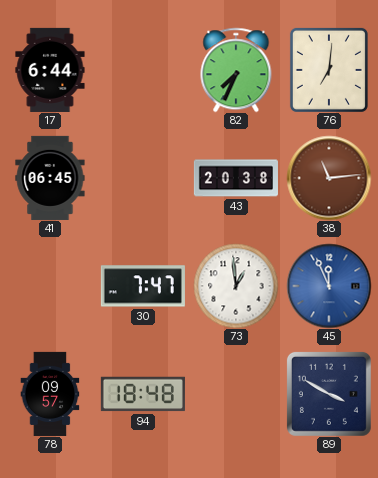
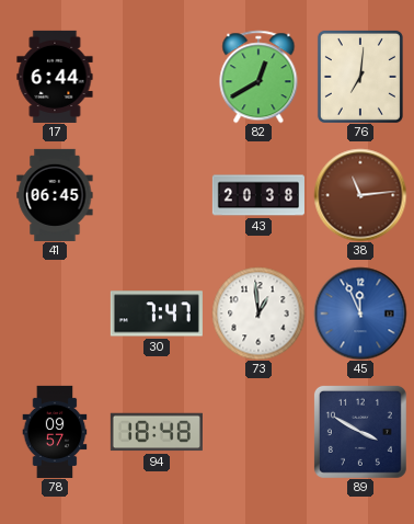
82: 7:34 -> 12:40
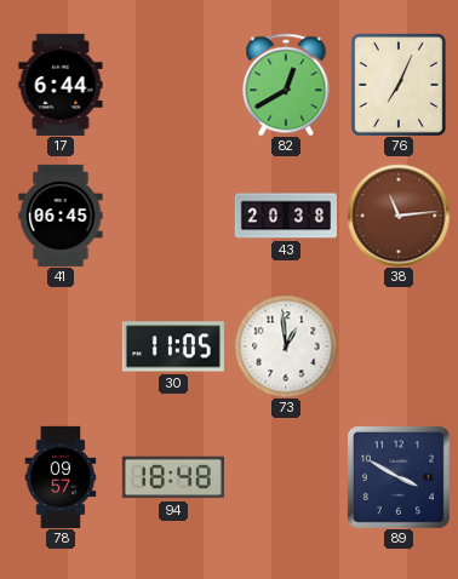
76: 7:01 -> 7:04
30: 7:47 -> 11:05
45: 11:56 -> none
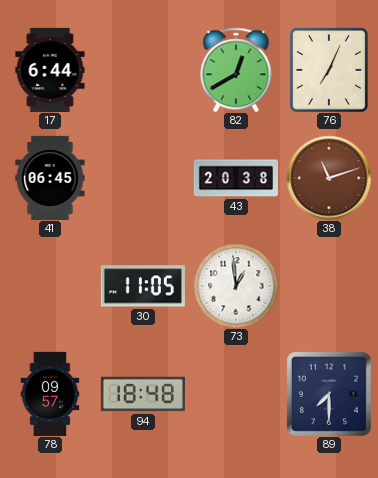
38: 11:14 -> 11:12
89: 3:50 -> 7:30
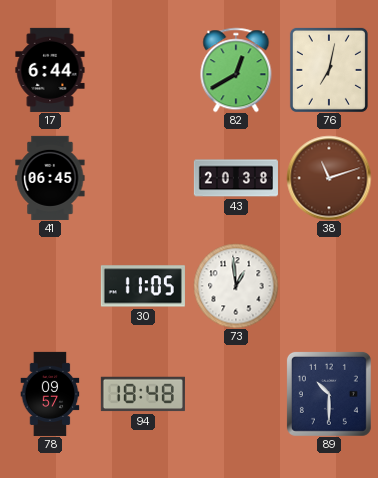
76: 7:04 -> 7:02
89: 7:30 -> 10:30
